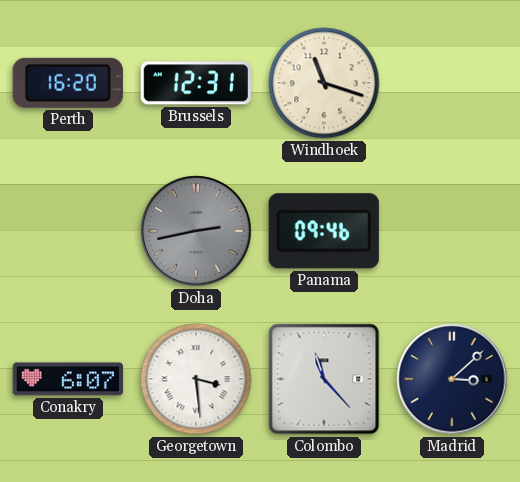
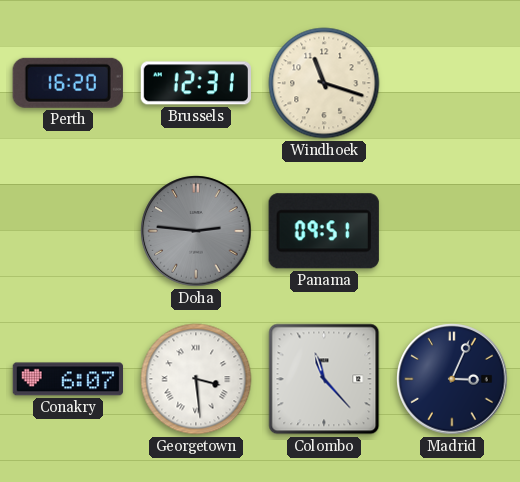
Doha: 2:43 -> 2:46
Panama: 09:46 -> 09:51
Madrid: 3:08 -> 3:04
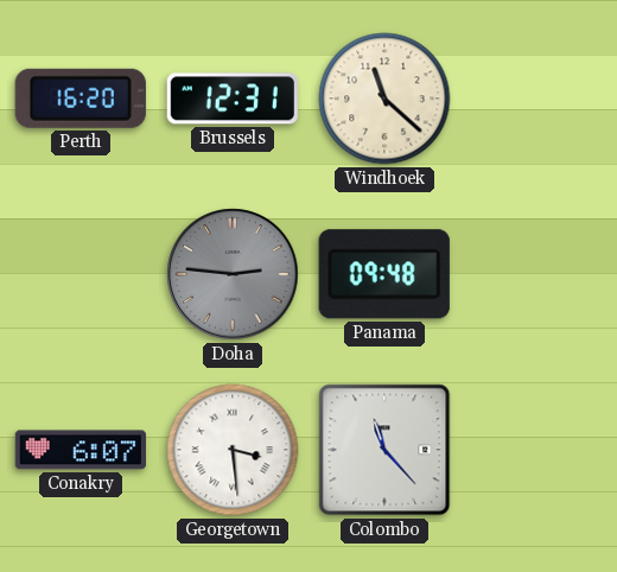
Windhoek: 11:18 -> 11:22
Panama: 09:51 -> 09:48
Madrid: 3:04 -> none
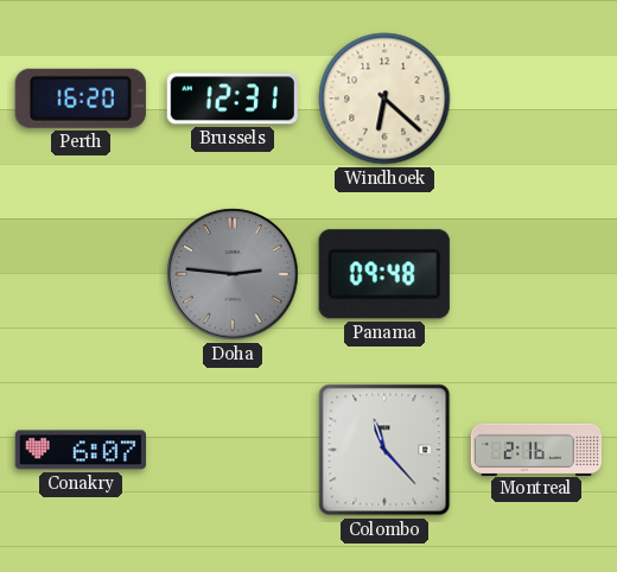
Windhoek: 11:22 -> 6:22
Georgetown: 3:29 -> none
Montreal: none -> 2:16
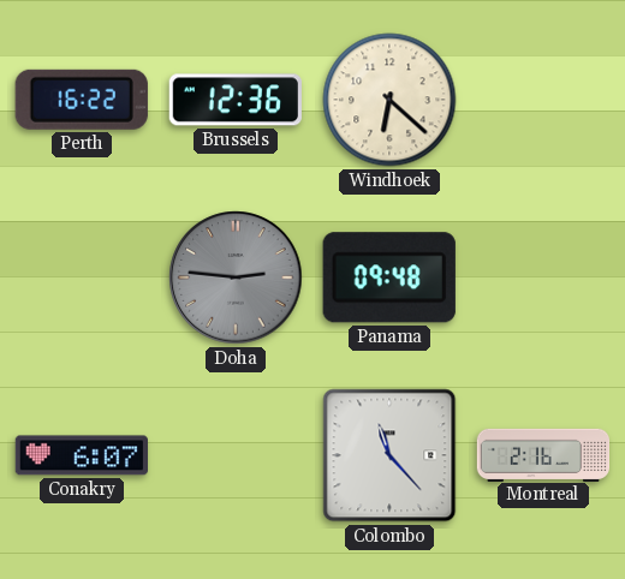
Perth: 16:20 -> 16:22
Brussels: 12:31 -> 12:36
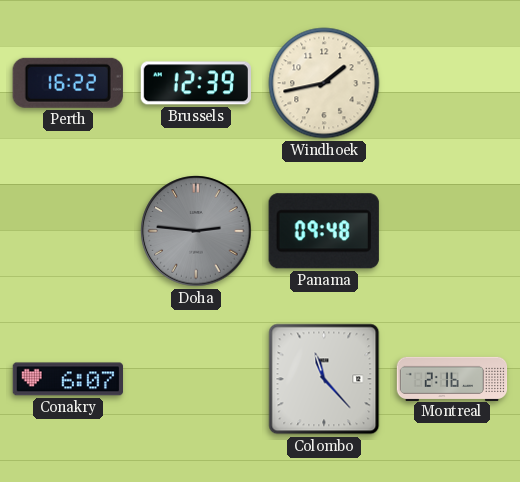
Brussels: 12:36 -> 12:39
Windhoek: 6:22 -> 1:43
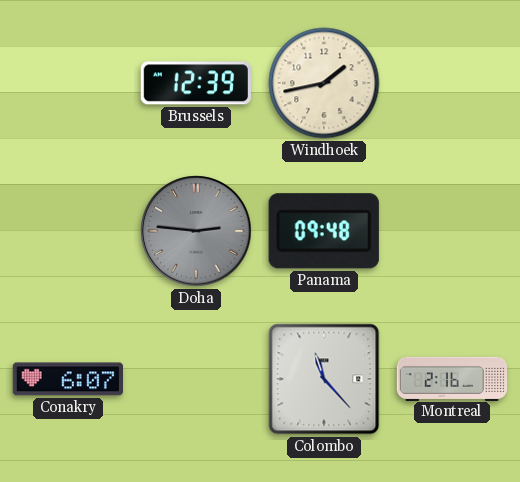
Perth: 16:22 -> none
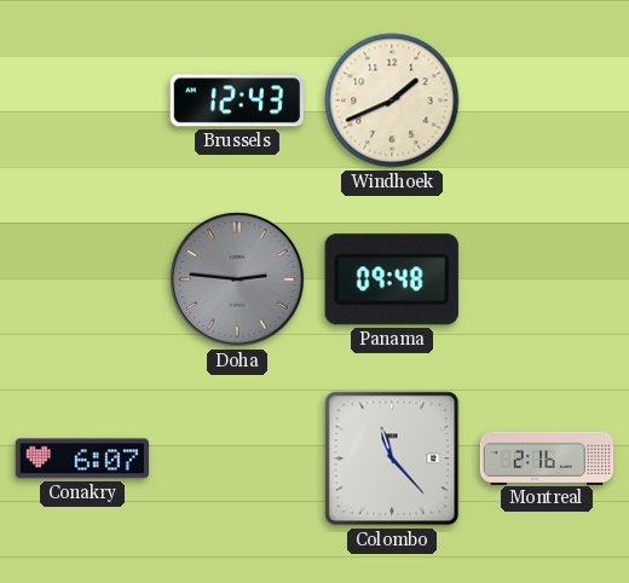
Brussels: 12:39 -> 12:43
Windhoek: 1:43 -> 1:41
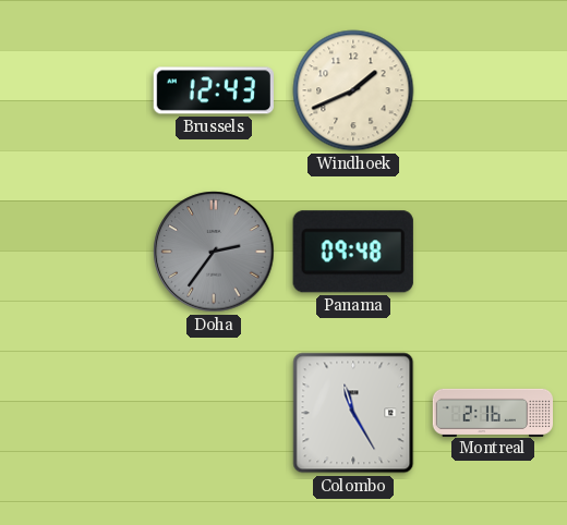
Doha: 2:46 -> 2:36
Conakry: 6:07 -> none
Colombo: 11:23 -> 11:25
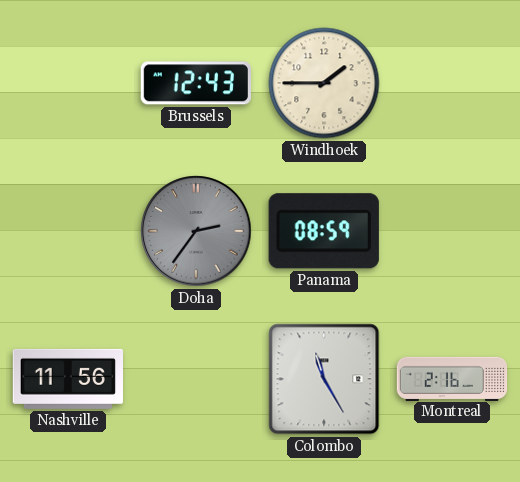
Windhoek: 1:41 -> 1:45
Panama: 09:48 -> 08:59
Nashville: none -> 11:56
